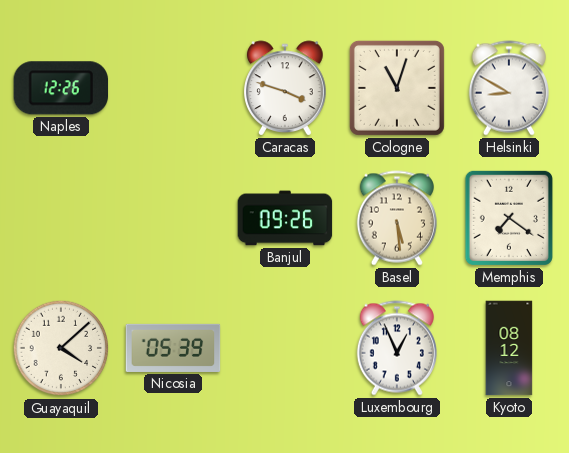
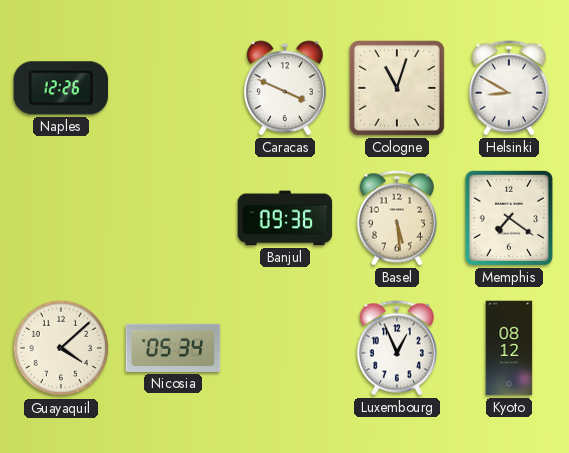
Caracas: 3:48 -> 3:49
Banjul: 09:26 -> 09:36
Nicosia: 05:39 -> 05:34
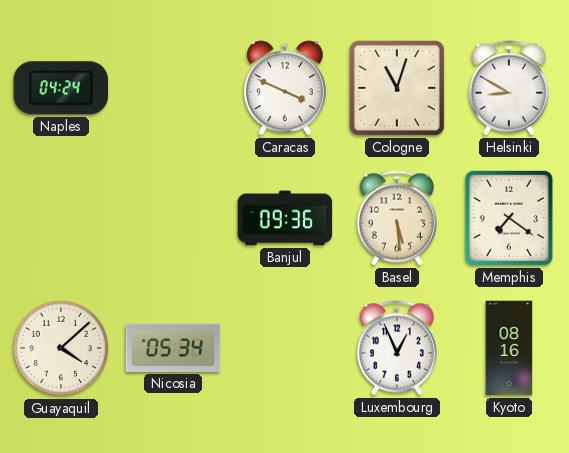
Naples: 12:26 -> 04:24
Kyoto: 08:12 -> 08:16
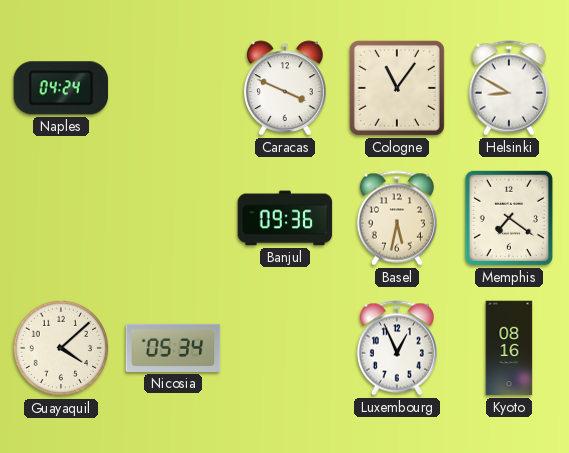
Cologne: 11:03 -> 11:06
Basel: 5:29 -> 5:32
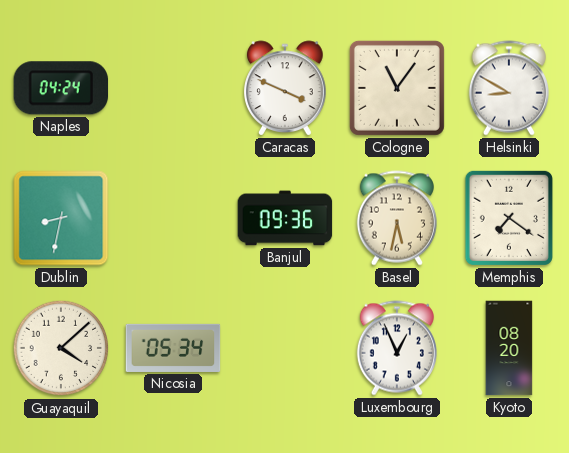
Dublin: none -> 8:32
Kyoto: 08:16 -> 08:20
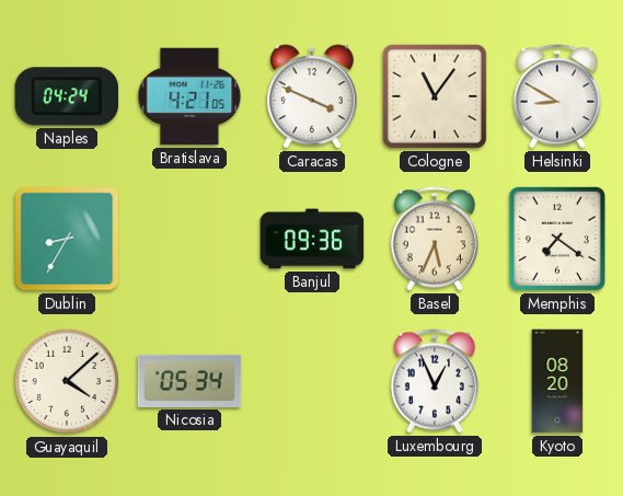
Bratislava: none -> 4:21
Dublin: 8:32 -> 8:35
Basel: 5:32 -> 5:34
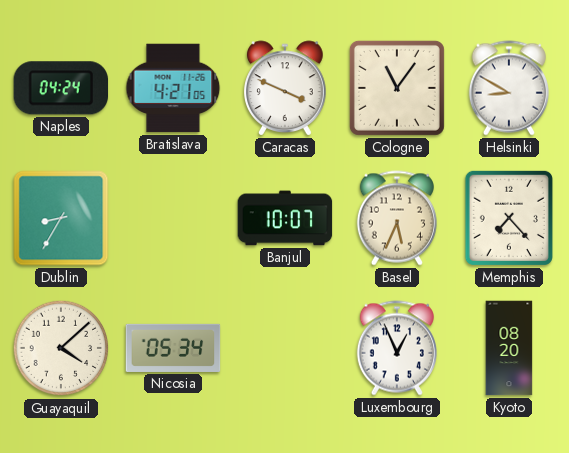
Banjul: 09:36 -> 10:07
Memphis: 7:21 -> 7:23
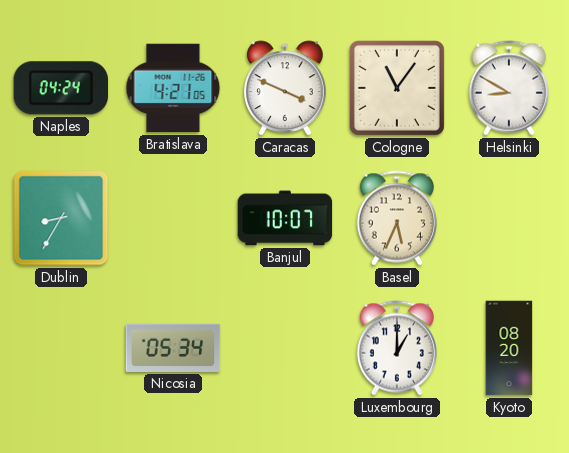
Memphis: 7:23 -> none
Guayaquil: 4:08 -> none
Luxembourg: 12:56 -> 1:00
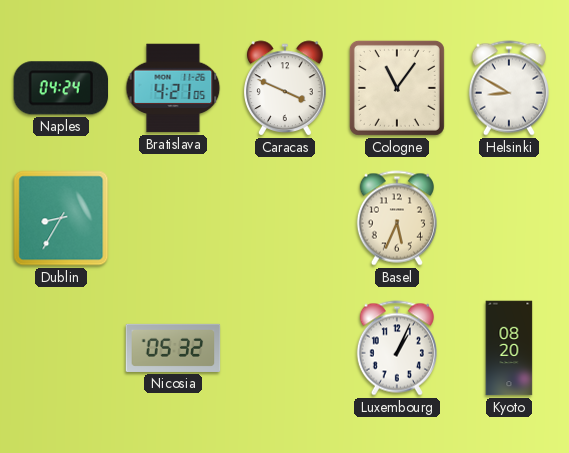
Banjul: 10:07 -> none
Nicosia: 05:34 -> 05:32
Luxembourg: 1:00 -> 1:04
